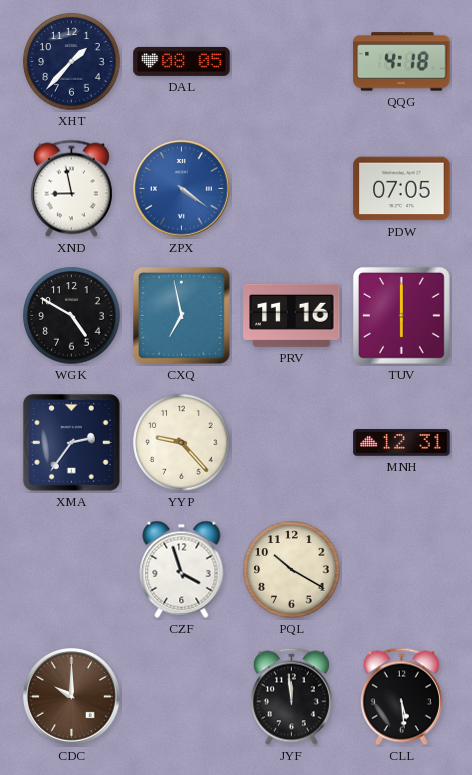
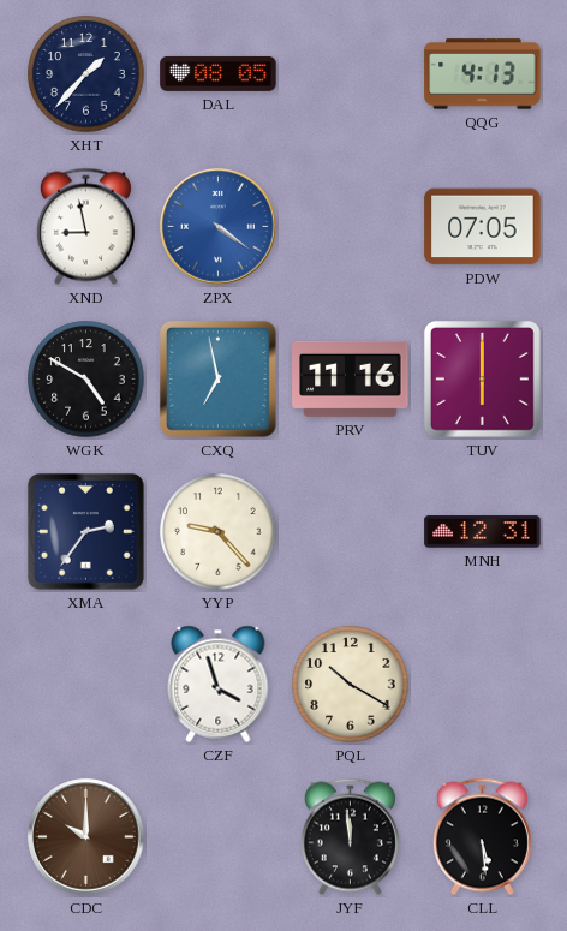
QQG: 4:18 -> 4:13
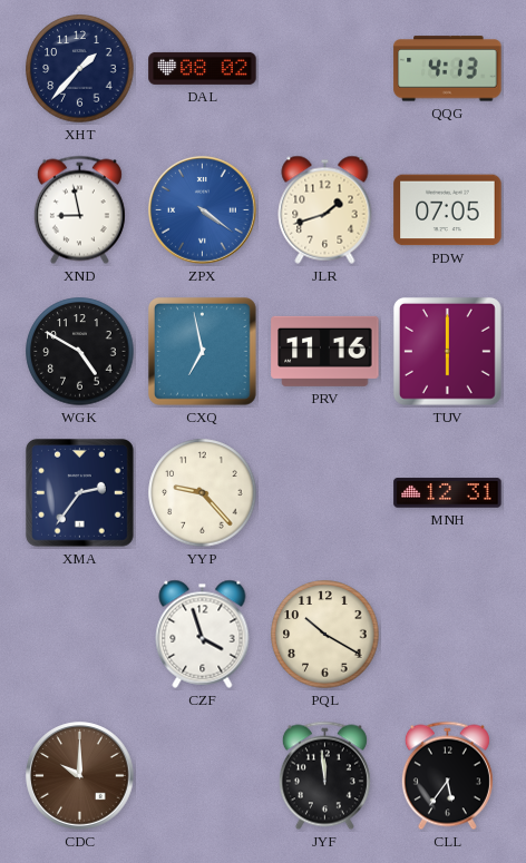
DAL: 08:05 -> 08:02
JLR: none -> 1:42
CLL: 5:29 -> 5:36
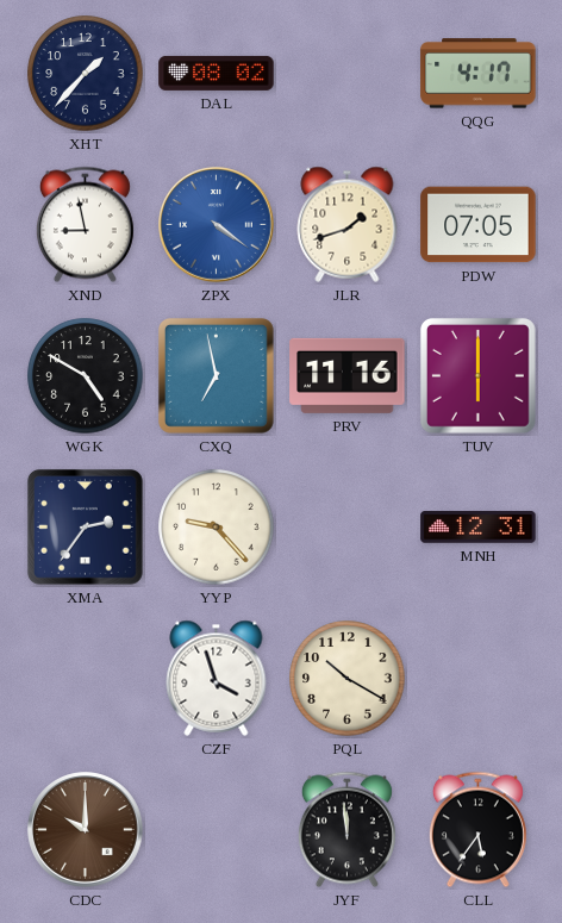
QQG: 4:13 -> 4:17
